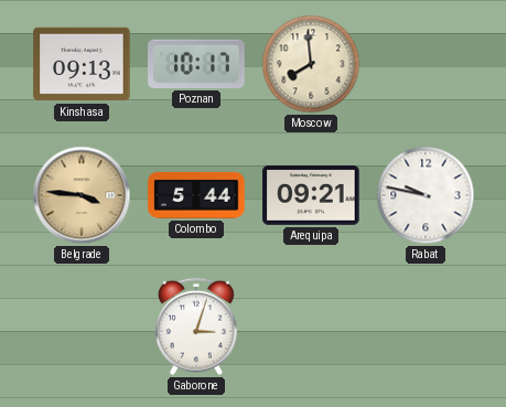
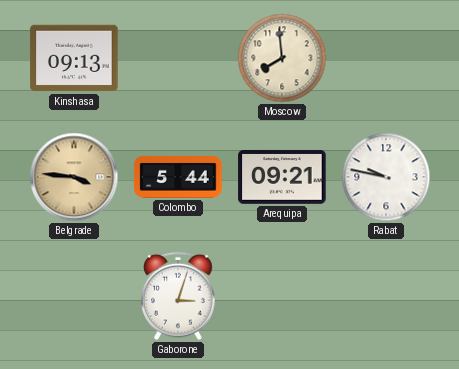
Poznan: 10:17 -> none
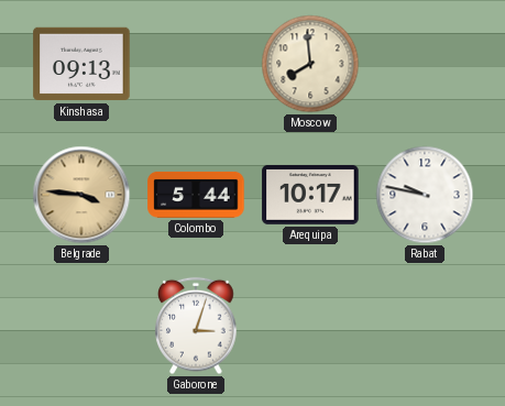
Arequipa: 09:21 -> 10:17
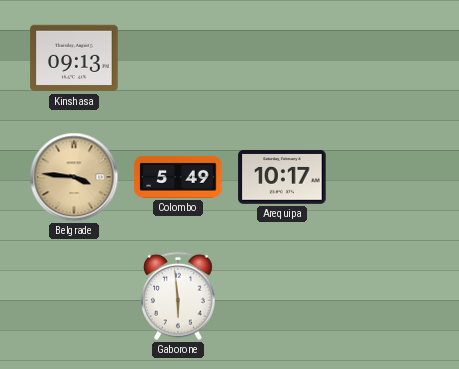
Moscow: 7:59 -> none
Colombo: 5:44 -> 5:49
Rabat: 9:47 -> none
Gaborone: 3:03 -> 5:59
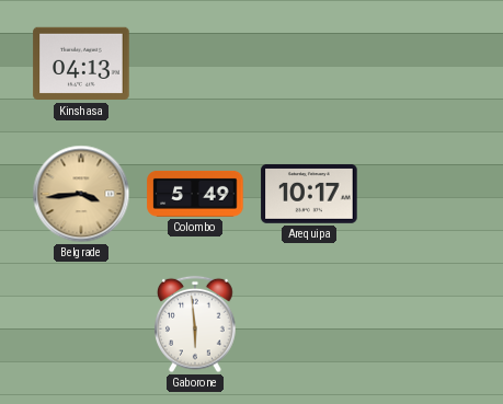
Kinshasa: 09:13 -> 04:13
Belgrade: 3:46 -> 3:44
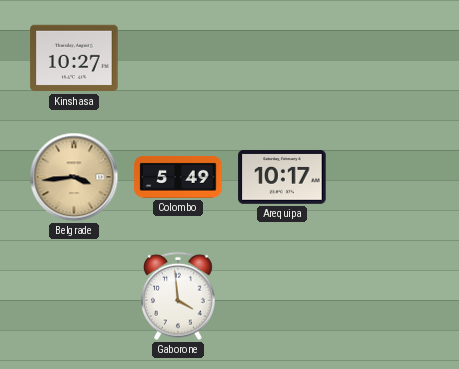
Kinshasa: 04:13 -> 10:27
Gaborone: 5:59 -> 3:59
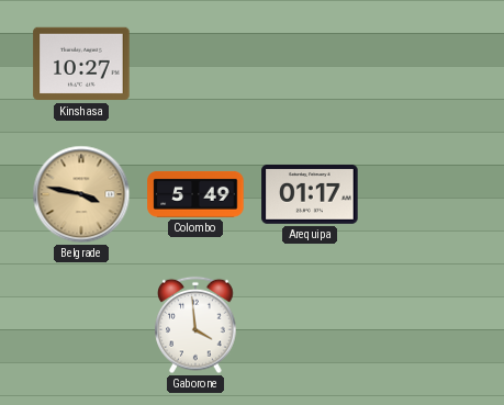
Belgrade: 3:44 -> 3:47
Arequipa: 10:17 -> 01:17
